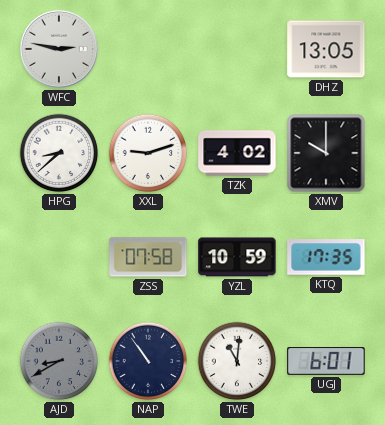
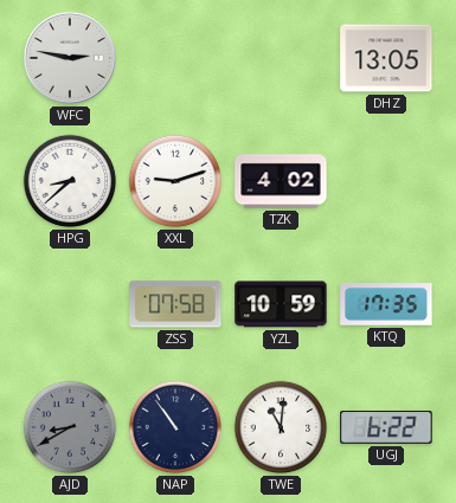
XMV: 10:00 -> none
UGJ: 6:01 -> 6:22
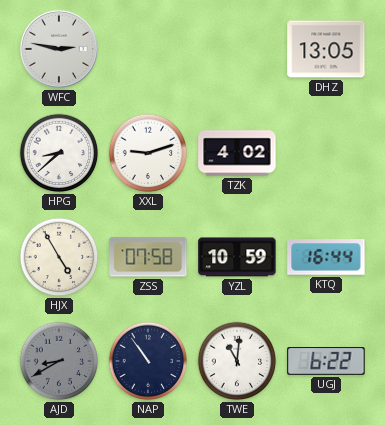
HJX: none -> 4:55
KTQ: 17:35 -> 16:44
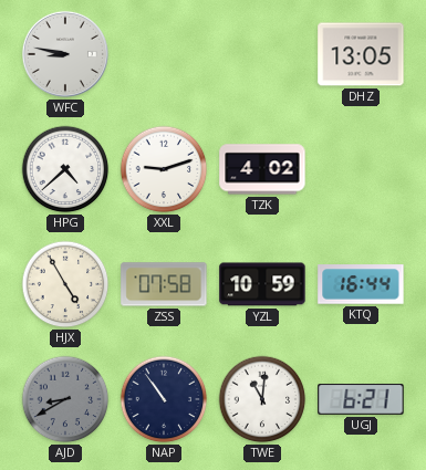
WFC: 2:47 -> 8:47
HPG: 8:38 -> 4:38
UGJ: 6:22 -> 6:21
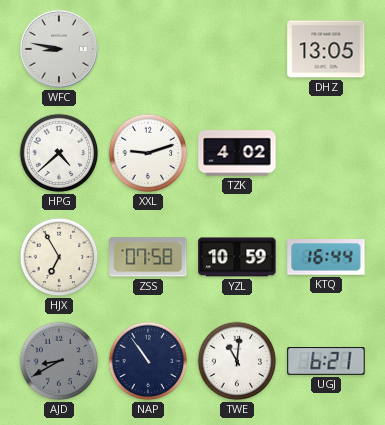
HJX: 4:55 -> 6:55
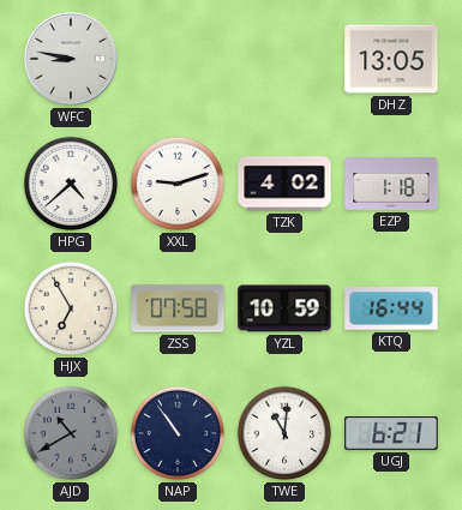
EZP: none -> 1:18
AJD: 8:40 -> 10:40
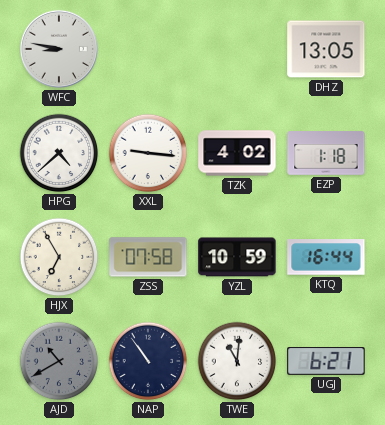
XXL: 9:12 -> 9:16
